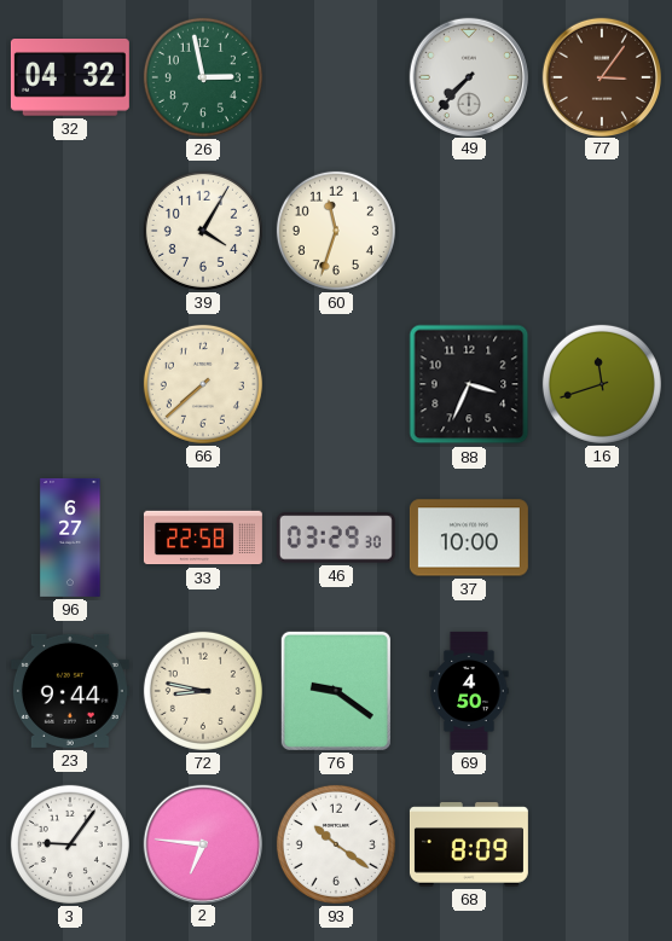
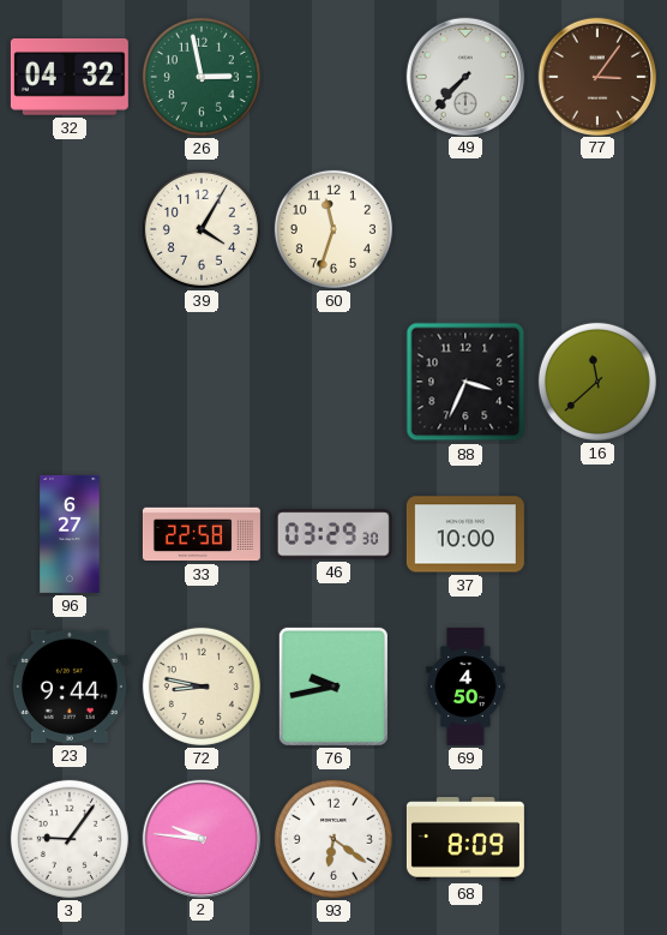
66: 7:38 -> none
16: 11:42 -> 11:38
76: 9:21 -> 9:43
2: 6:46 -> 9:46
93: 10:21 -> 6:21
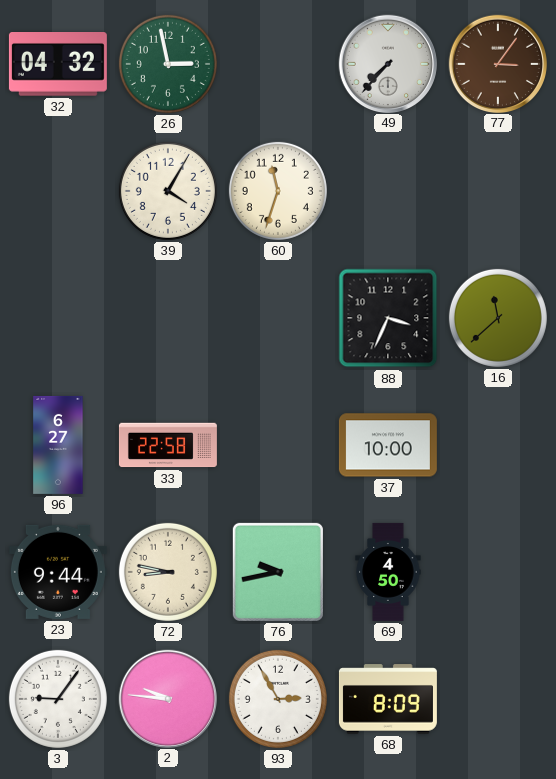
46: 03:29 -> none
93: 6:21 -> 2:55
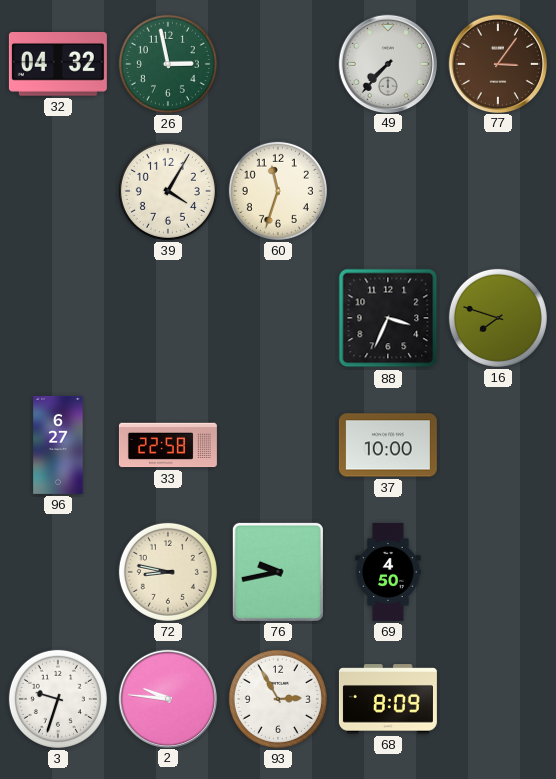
16: 11:38 -> 7:48
23: 9:44 -> none
3: 9:06 -> 9:33
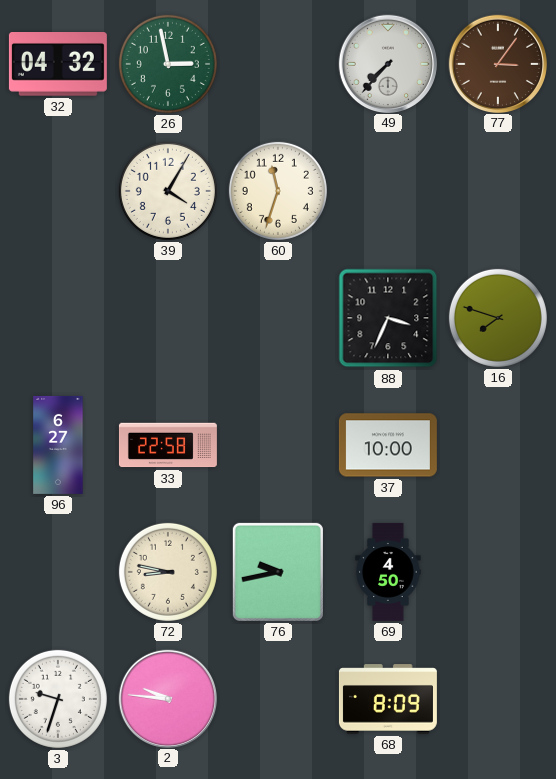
93: 2:55 -> none
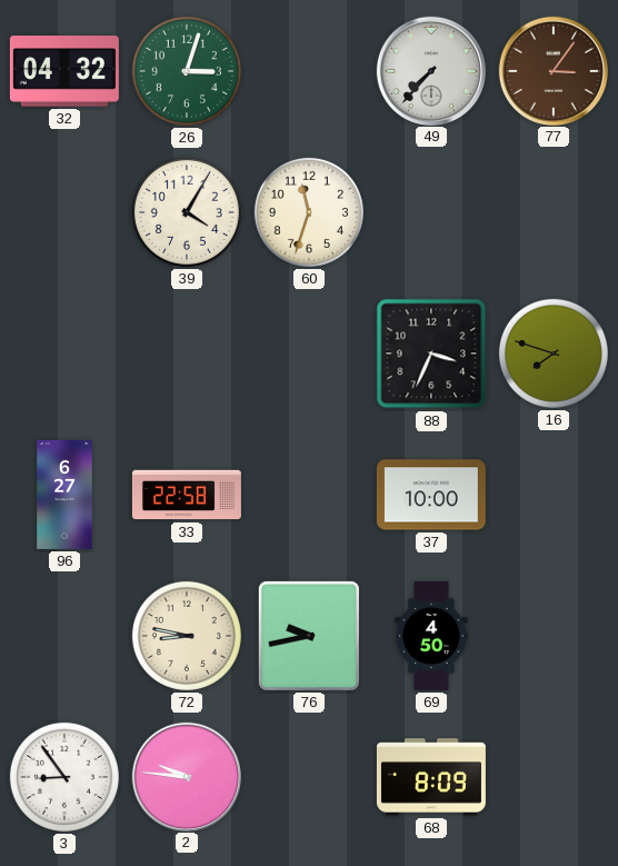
26: 2:58 -> 3:03
3: 9:33 -> 8:54
